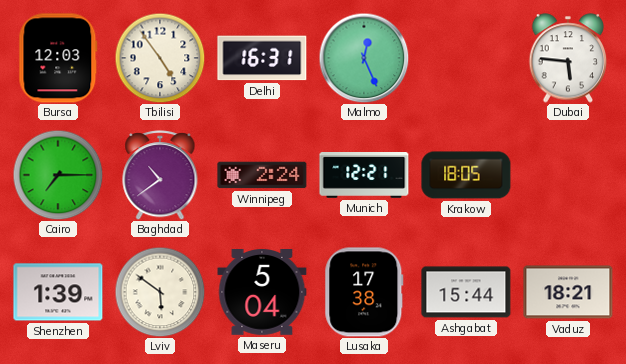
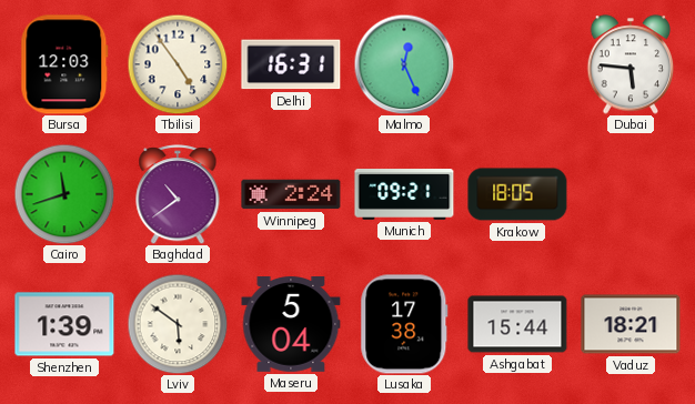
Cairo: 7:15 -> 11:42
Munich: 12:21 -> 09:21
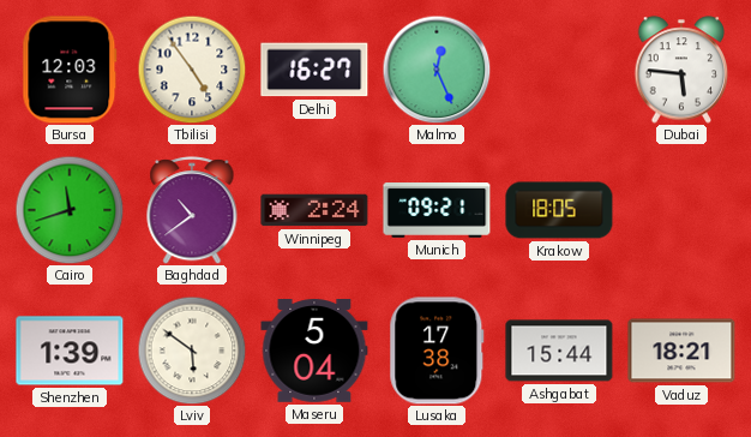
Delhi: 16:31 -> 16:27
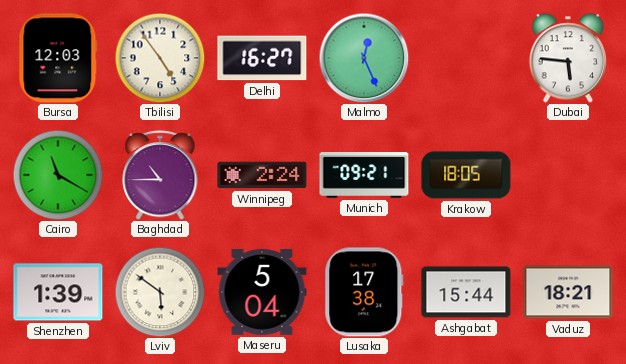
Cairo: 11:42 -> 11:20
Baghdad: 10:39 -> 10:45
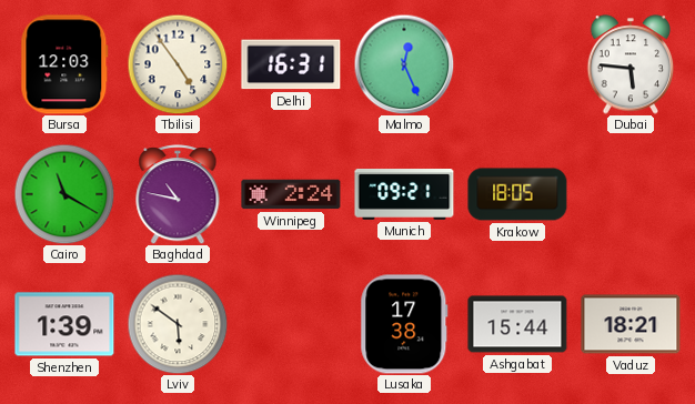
Delhi: 16:27 -> 16:31
Baghdad: 10:45 -> 10:47
Maseru: 5:04 -> none
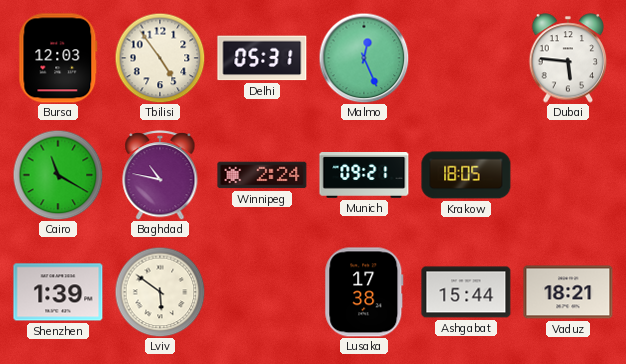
Delhi: 16:31 -> 05:31
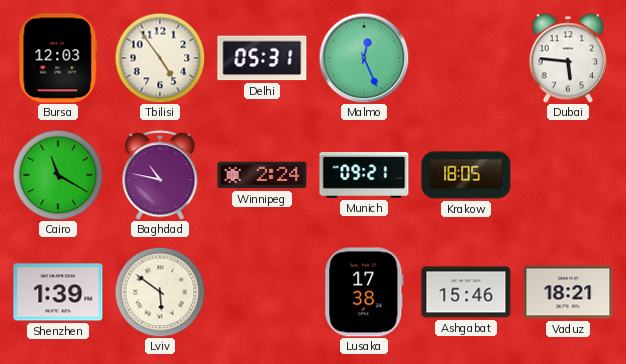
Ashgabat: 15:44 -> 15:46
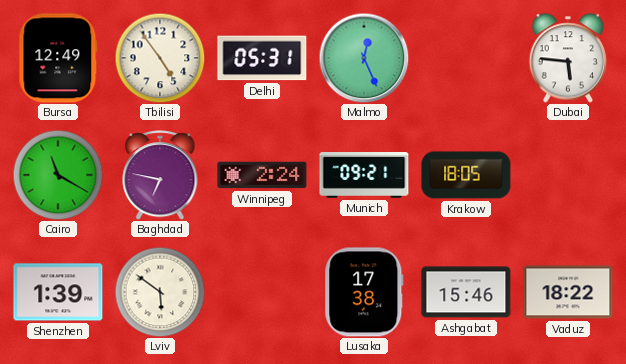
Bursa: 12:03 -> 12:49
Baghdad: 10:47 -> 6:47
Vaduz: 18:21 -> 18:22
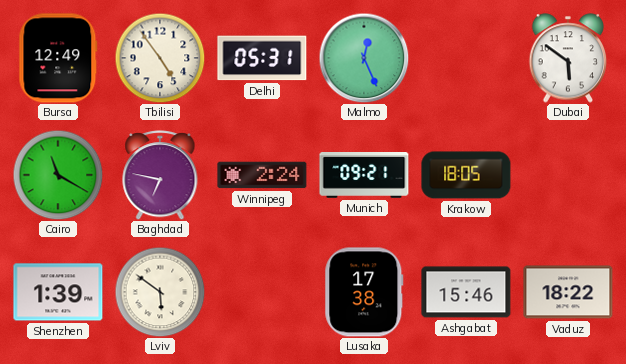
Dubai: 5:46 -> 5:51
